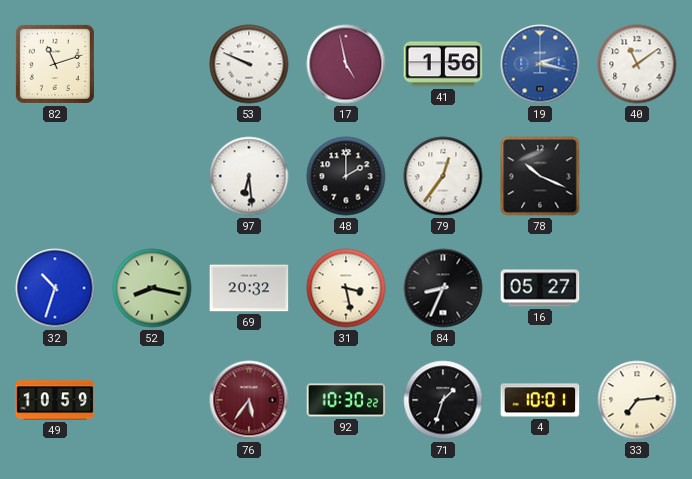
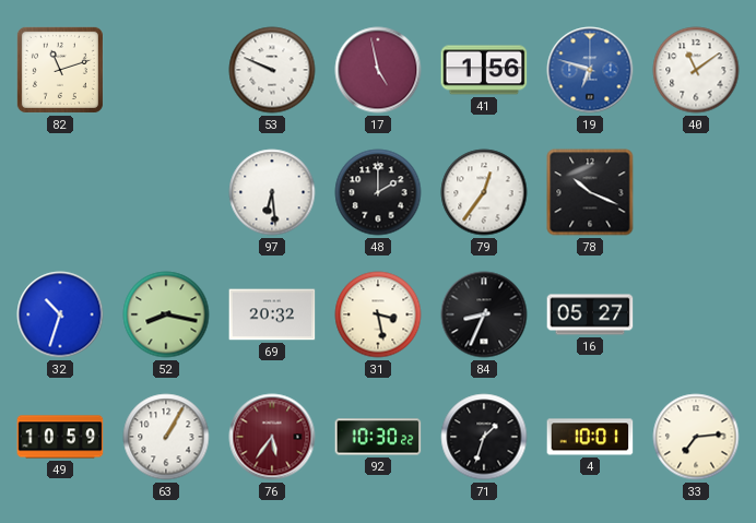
19: 2:17 -> 6:48
63: none -> 1:05
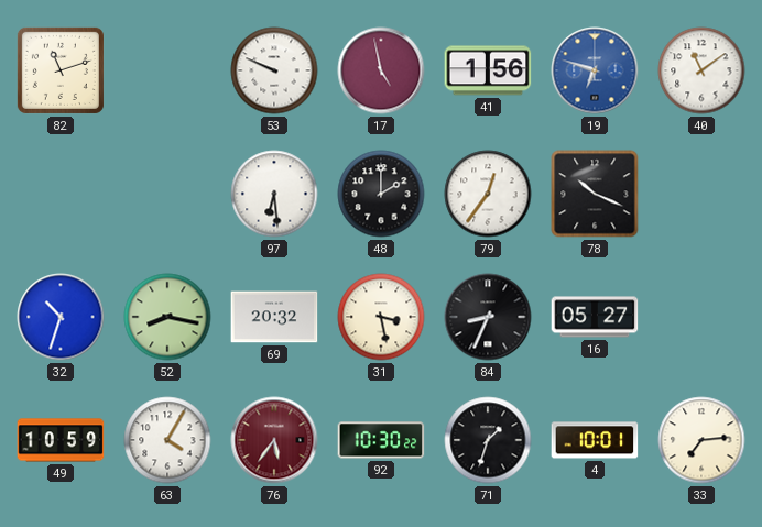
63: 1:05 -> 4:05
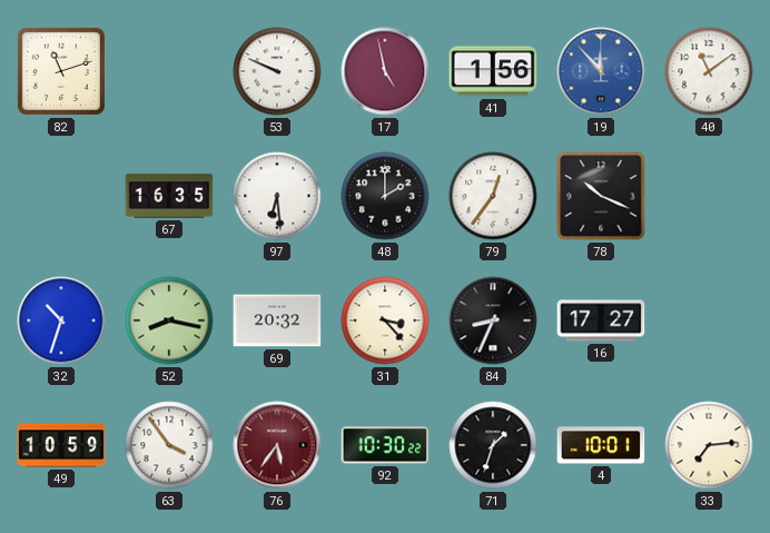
19: 6:48 -> 11:53
67: none -> 16:35
31: 3:28 -> 3:23
16: 05:27 -> 17:27
63: 4:05 -> 3:54
